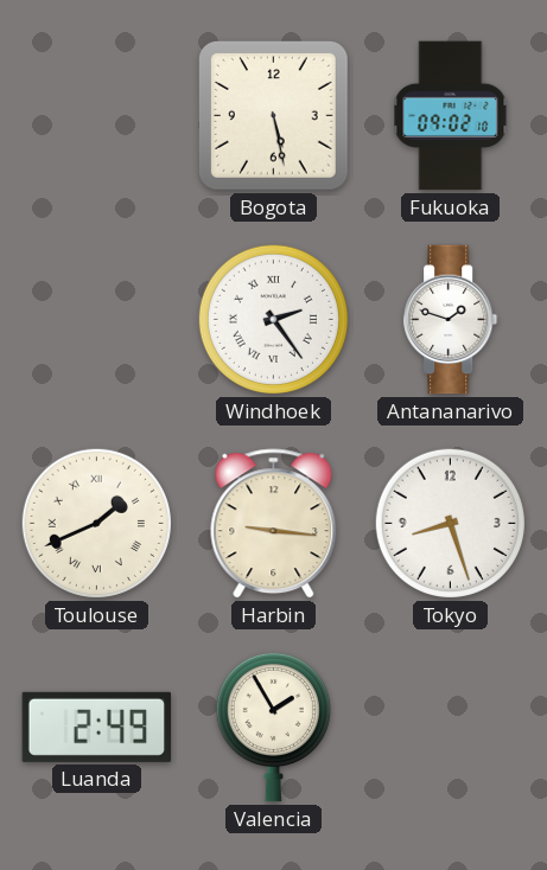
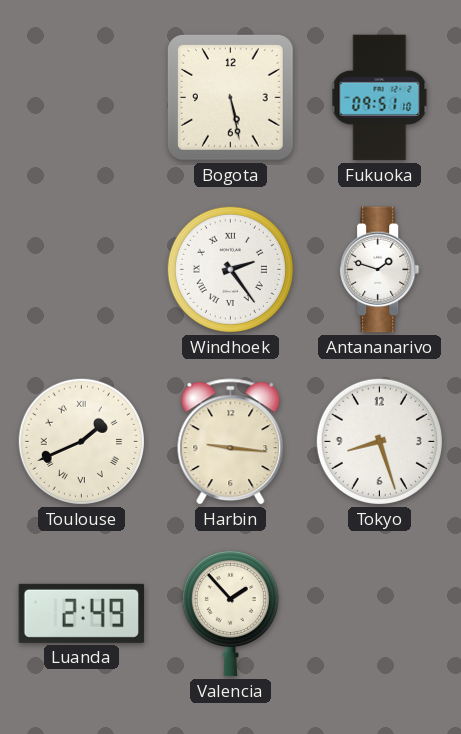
Fukuoka: 09:02 -> 09:51
Valencia: 1:55 -> 1:53
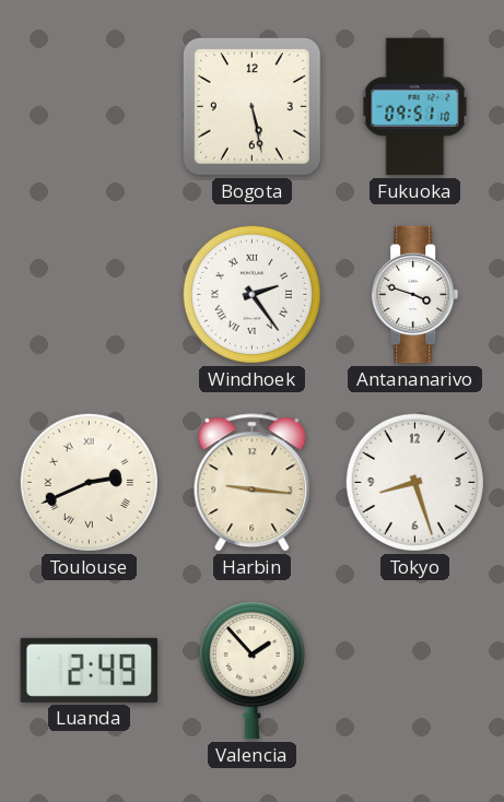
Antananarivo: 1:48 -> 3:48
Toulouse: 1:41 -> 2:41
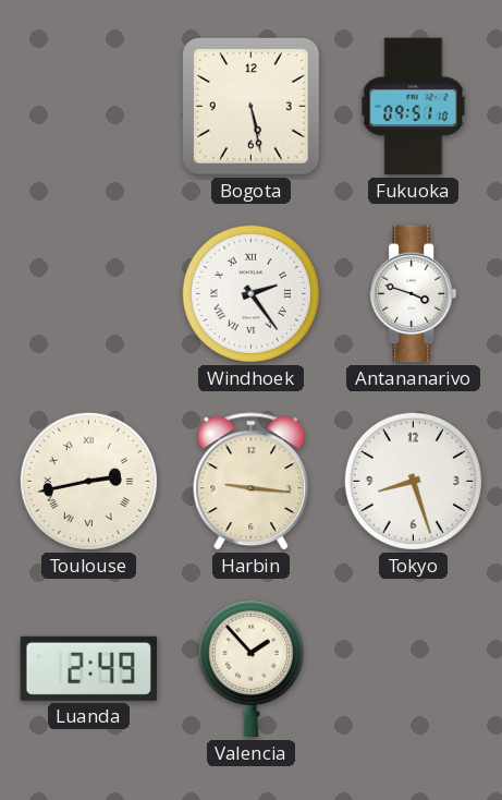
Toulouse: 2:41 -> 2:43
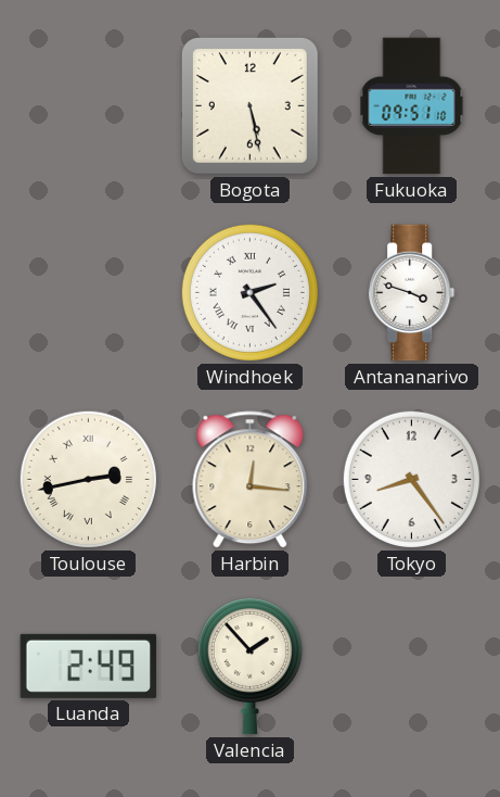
Harbin: 9:16 -> 12:16
Tokyo: 8:27 -> 8:24
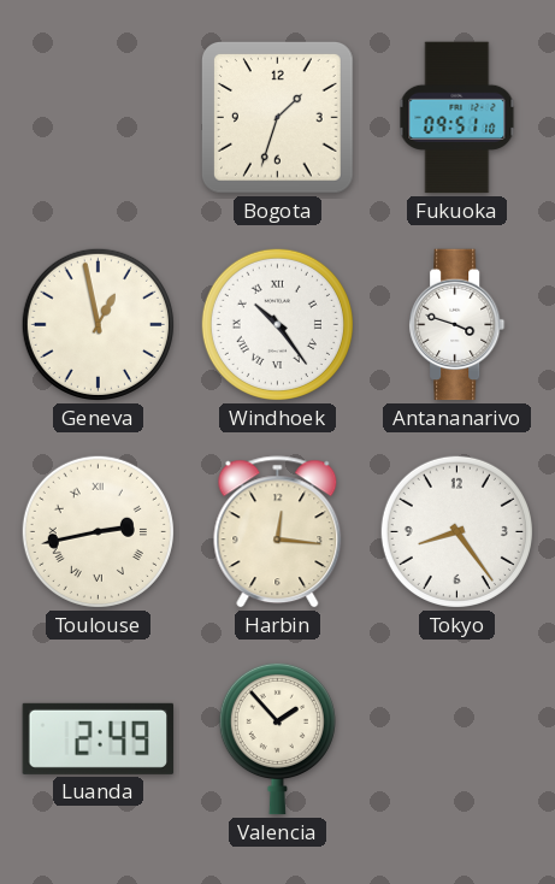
Bogota: 5:28 -> 1:33
Geneva: none -> 12:58
Windhoek: 2:24 -> 10:24
